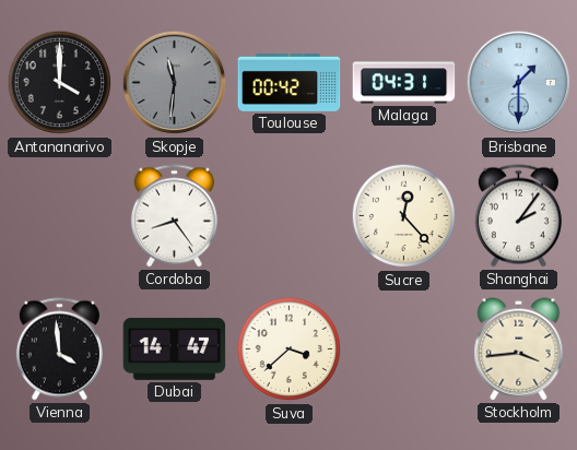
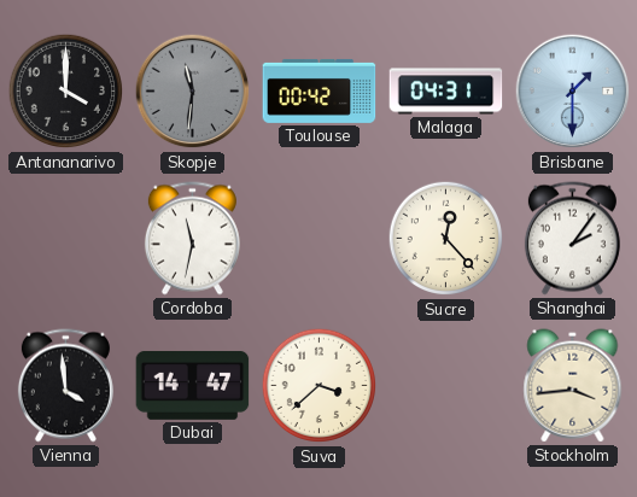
Cordoba: 8:24 -> 11:32
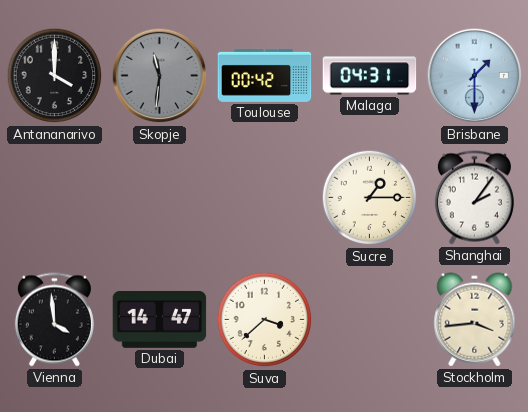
Cordoba: 11:32 -> none
Sucre: 12:23 -> 1:15
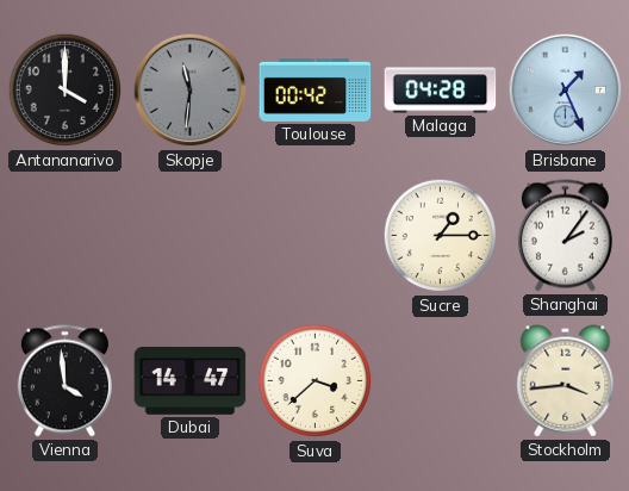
Malaga: 04:31 -> 04:28
Brisbane: 1:30 -> 1:26
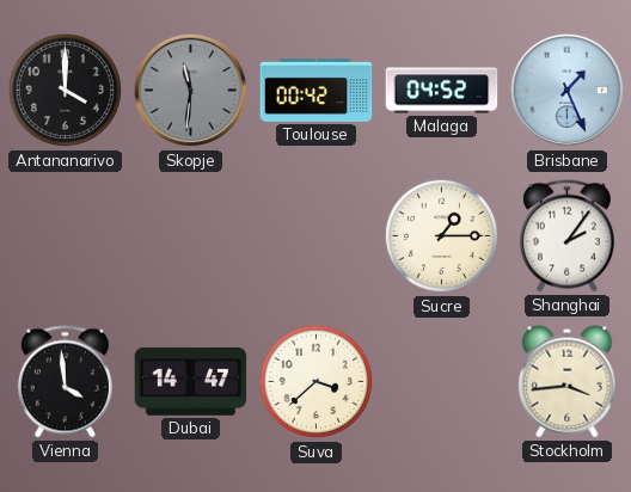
Malaga: 04:28 -> 04:52
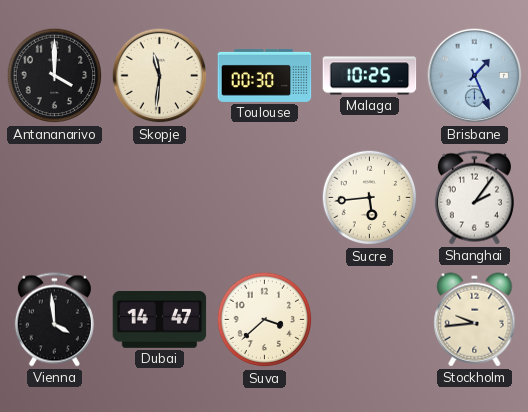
Skopje dial: grey -> cream
Toulouse: 00:42 -> 00:30
Malaga: 04:52 -> 10:25
Sucre: 1:15 -> 5:44
Stockholm: 3:44 -> 9:44
